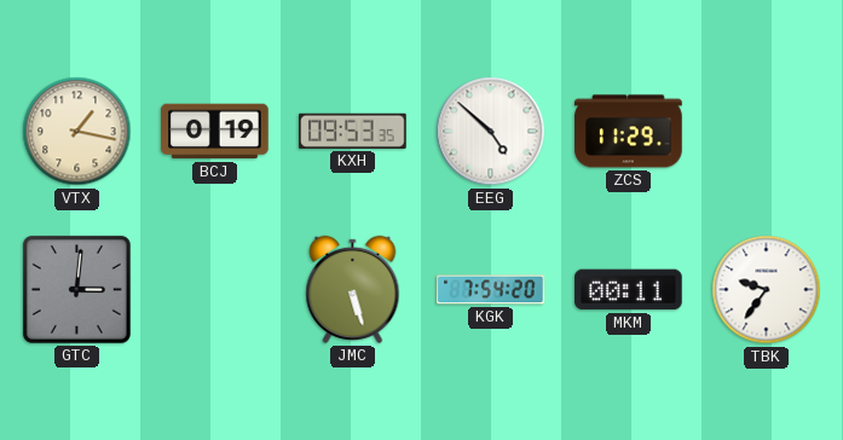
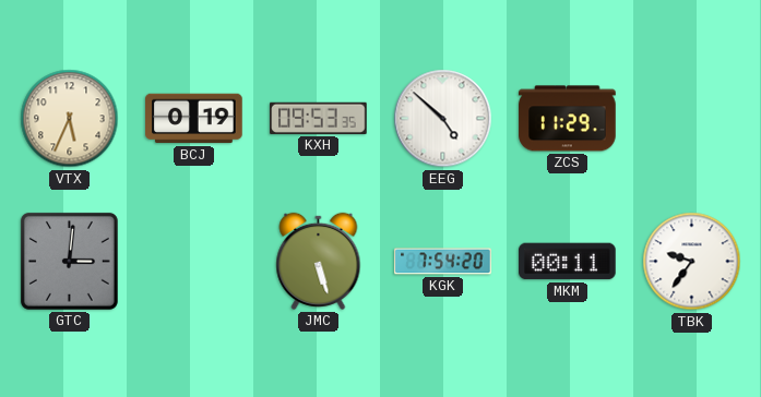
VTX: 1:17 -> 5:34
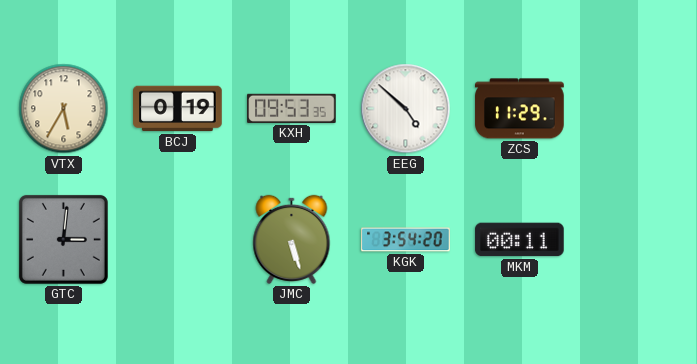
VTX: 5:34 -> 5:35
KGK: 7:54 -> 3:54
TBK: 9:36 -> none
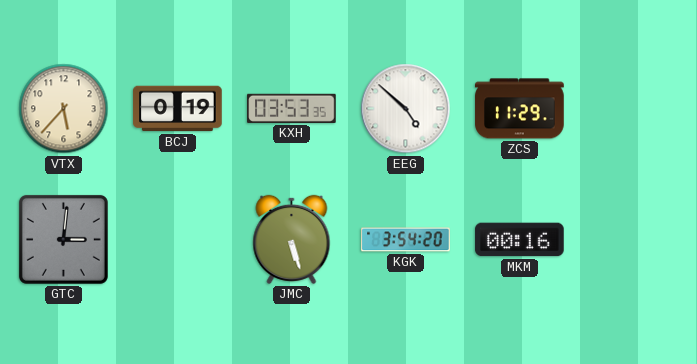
VTX: 5:35 -> 5:37
KXH: 09:53 -> 03:53
MKM: 00:11 -> 00:16
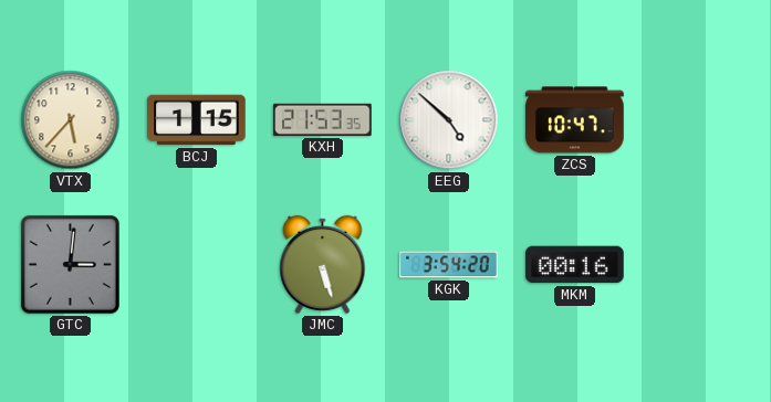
BCJ: 0:19 -> 1:15
KXH: 03:53 -> 21:53
ZCS: 11:29 -> 10:47
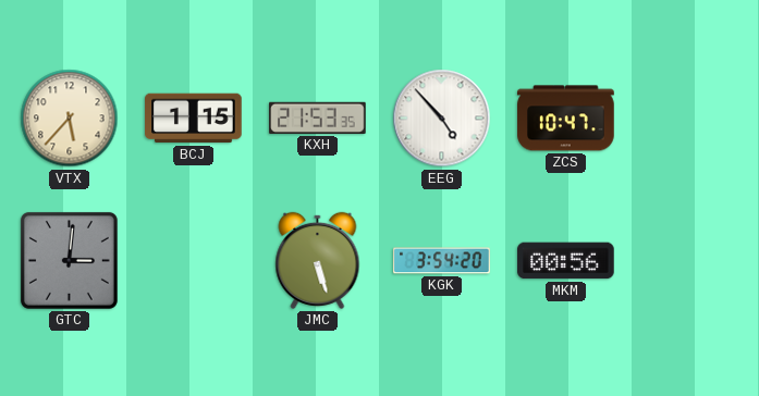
EEG: 4:52 -> 4:53
MKM: 00:16 -> 00:56
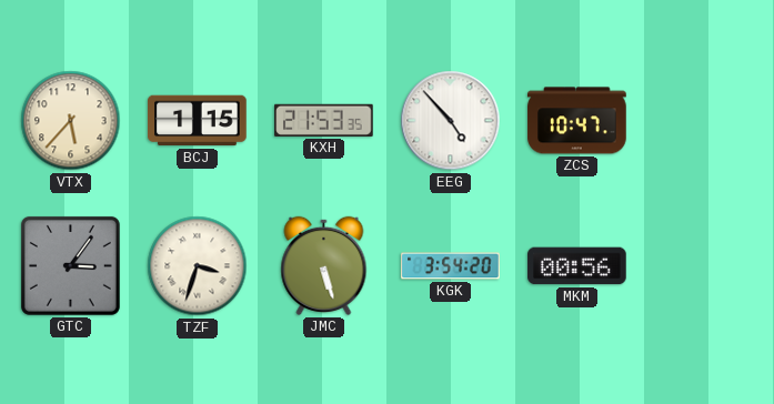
GTC: 3:01 -> 3:06
TZF: none -> 3:33
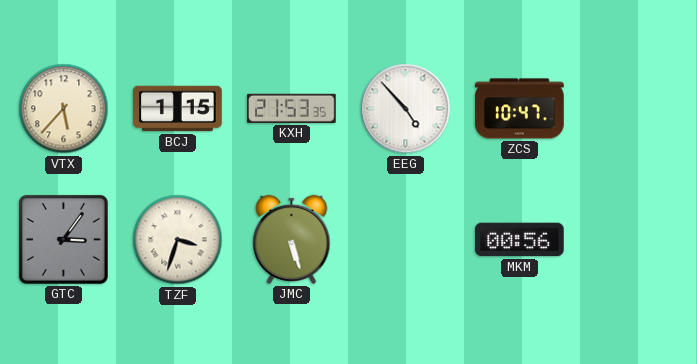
KGK: 3:54 -> none
